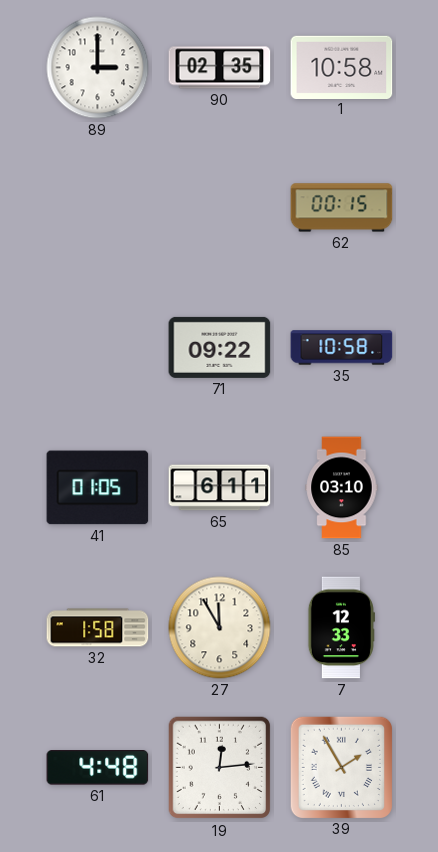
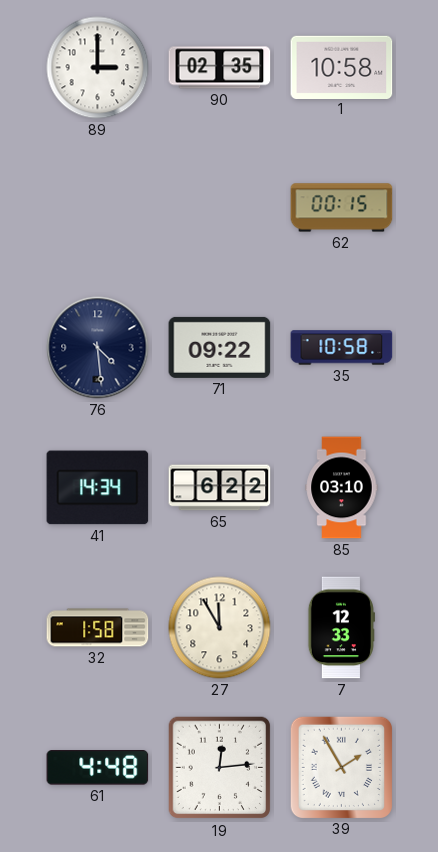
76: none -> 4:29
41: 01:05 -> 14:34
65: 6:11 -> 6:22
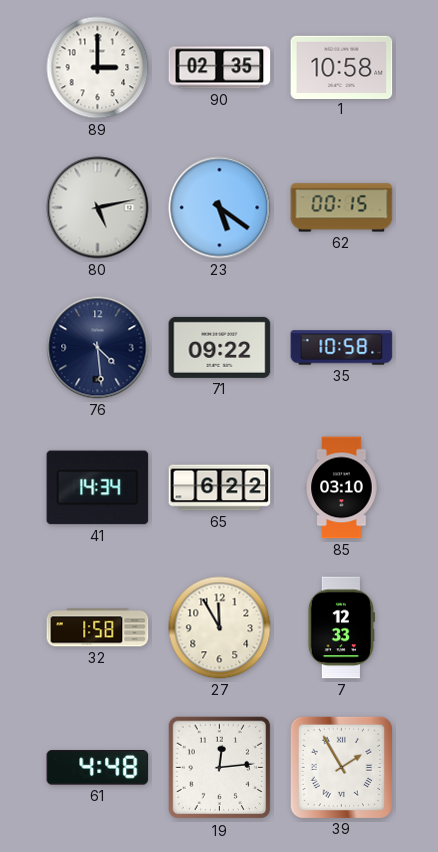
80: none -> 5:13
23: none -> 5:21
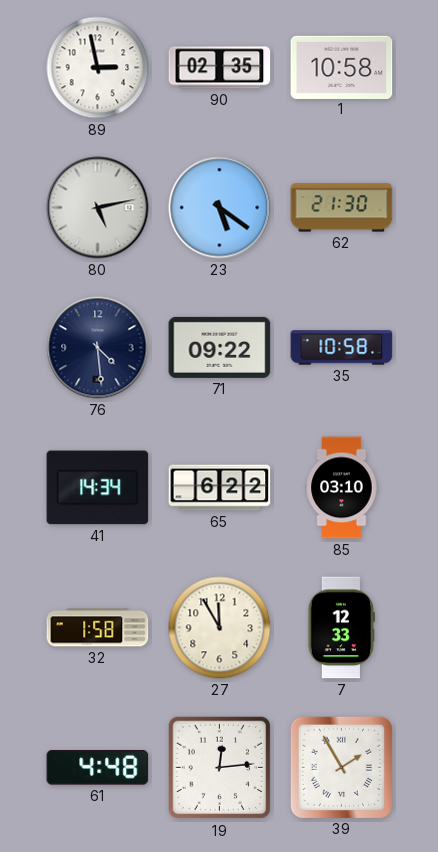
89: 3:00 -> 2:58
62: 00:15 -> 21:30
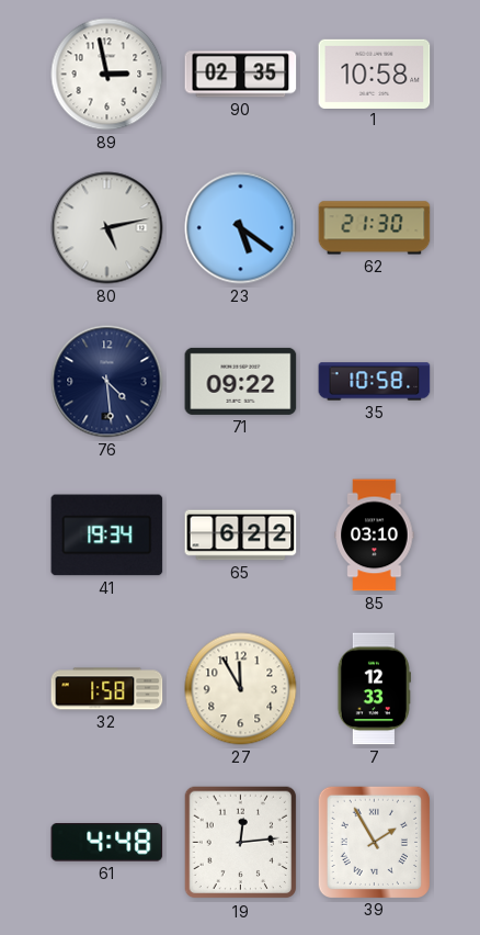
41: 14:34 -> 19:34
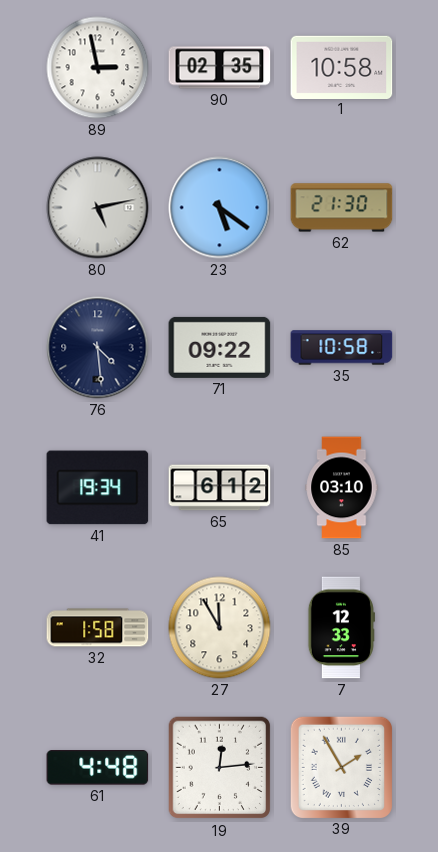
65: 6:22 -> 6:12
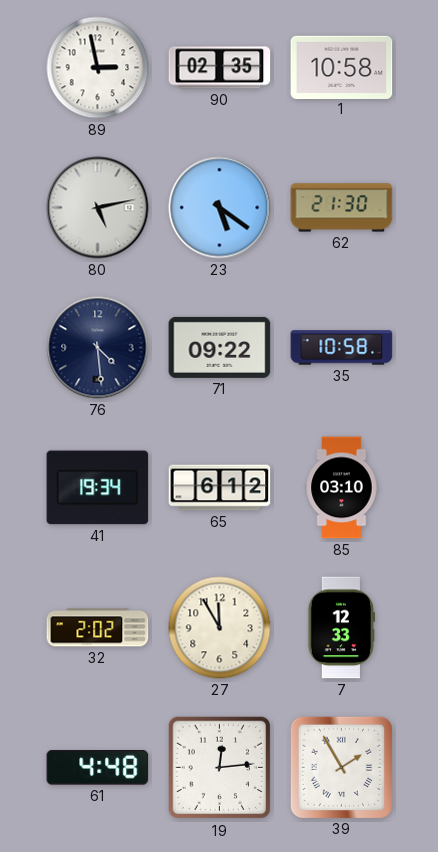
32: 1:58 -> 2:02
